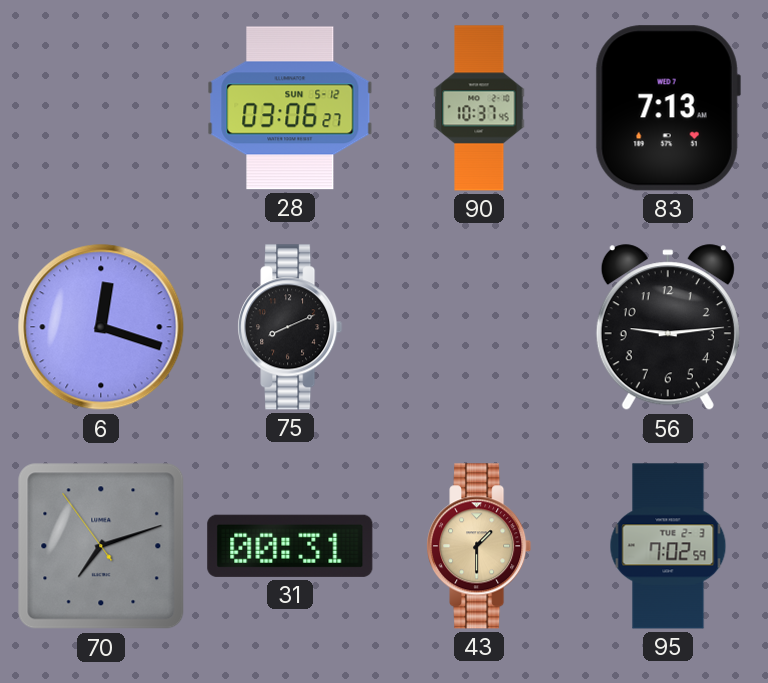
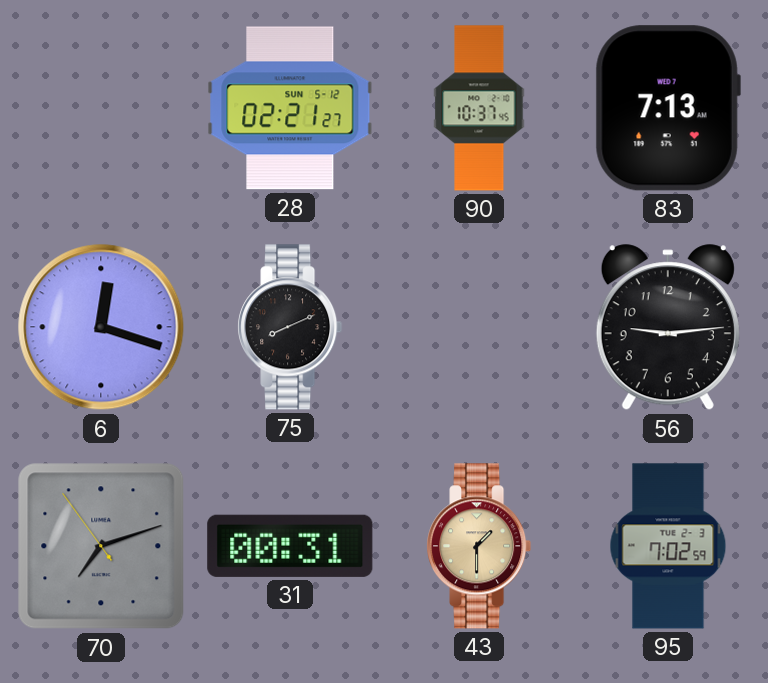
28: 03:06 -> 02:21
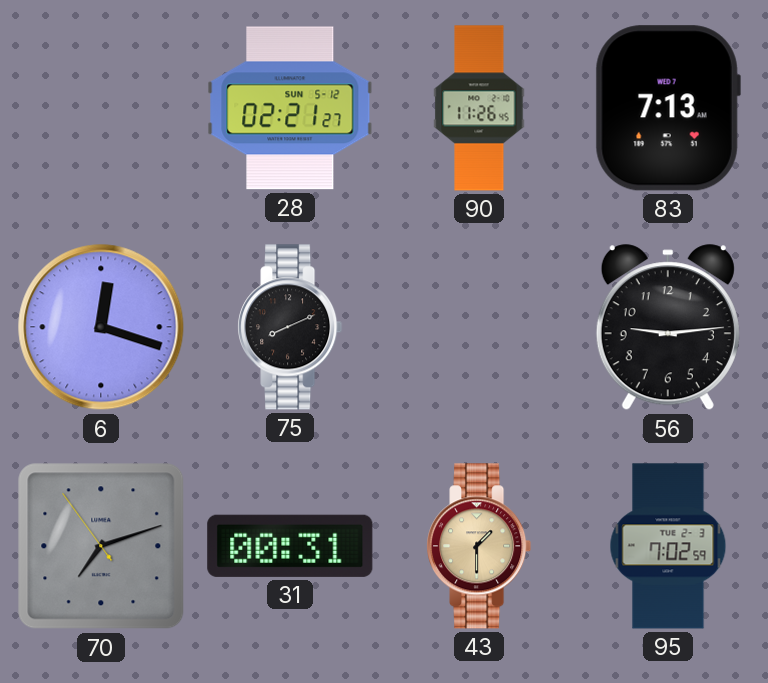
90: 10:37 -> 11:26
